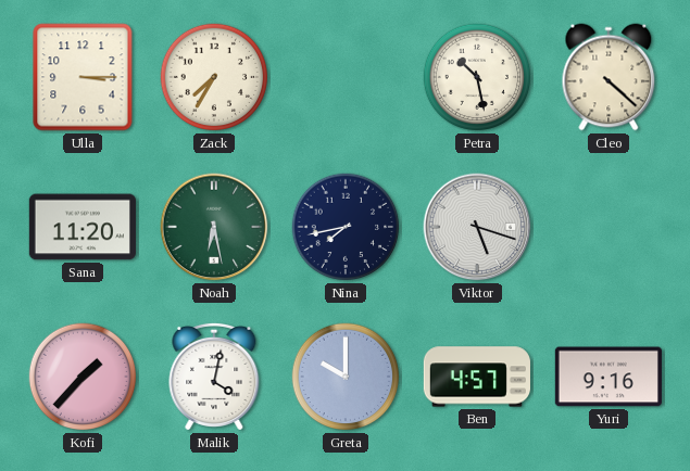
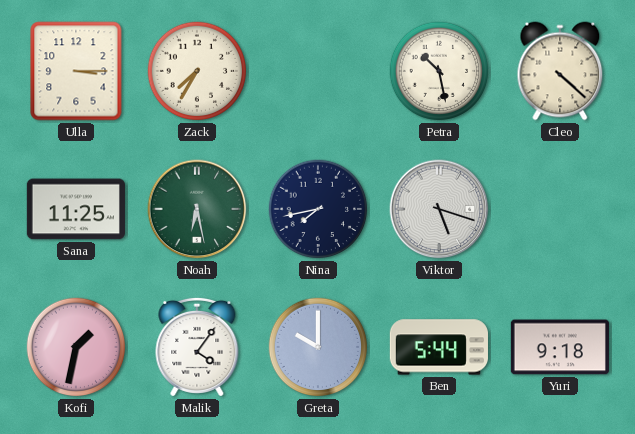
Sana: 11:20 -> 11:25
Kofi: 1:37 -> 1:32
Malik: 4:02 -> 4:06
Ben: 4:57 -> 5:44
Yuri: 9:16 -> 9:18
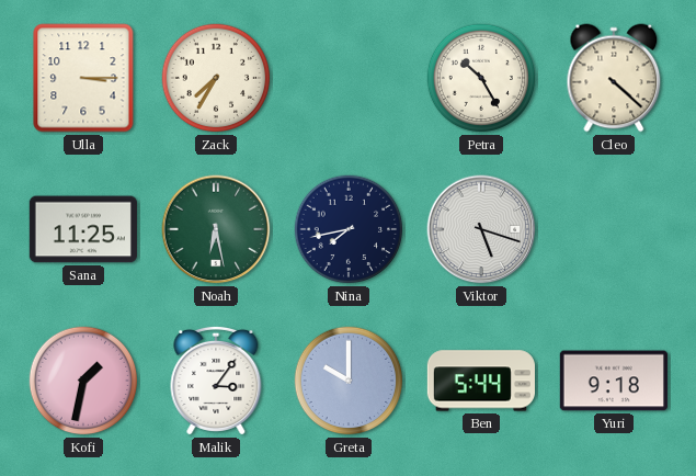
Petra: 10:28 -> 10:25
Malik: 4:06 -> 3:06
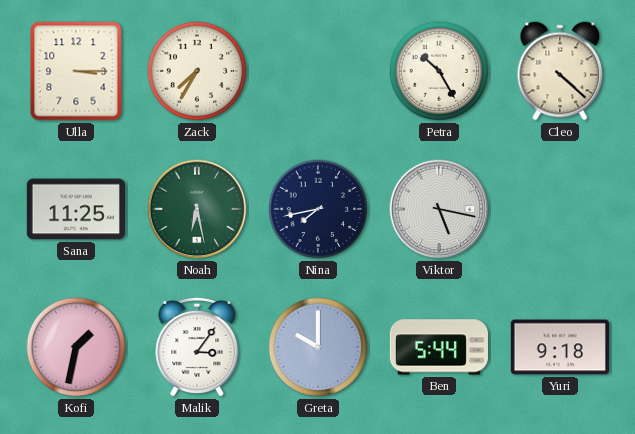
Viktor: 5:18 -> 5:17
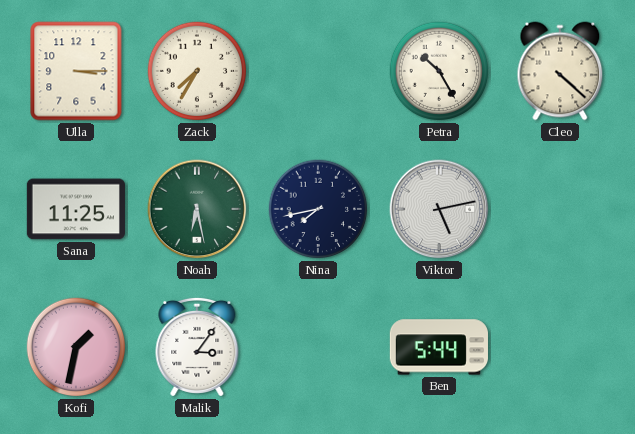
Viktor: 5:17 -> 5:13
Greta: 10:00 -> none
Yuri: 9:18 -> none
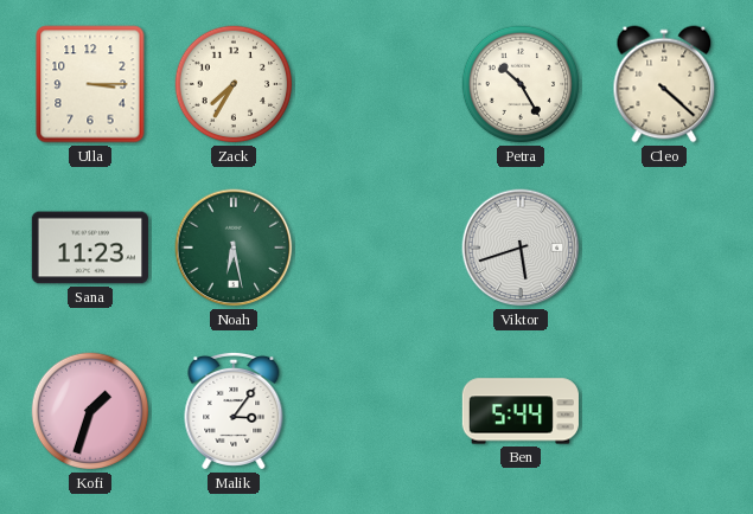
Sana: 11:25 -> 11:23
Nina: 7:43 -> none
Viktor: 5:13 -> 5:42
Kofi: 1:32 -> 1:33
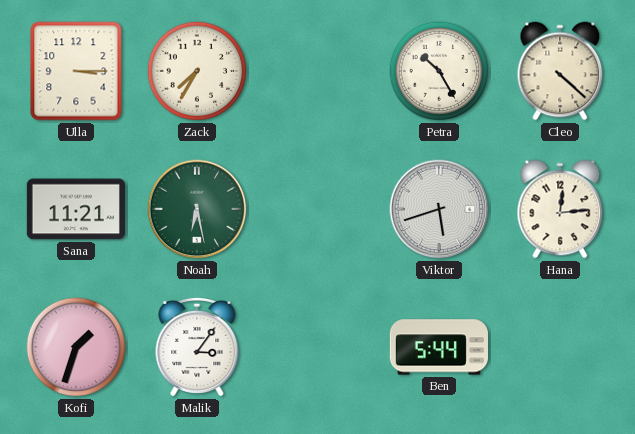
Sana: 11:23 -> 11:21
Hana: none -> 12:14
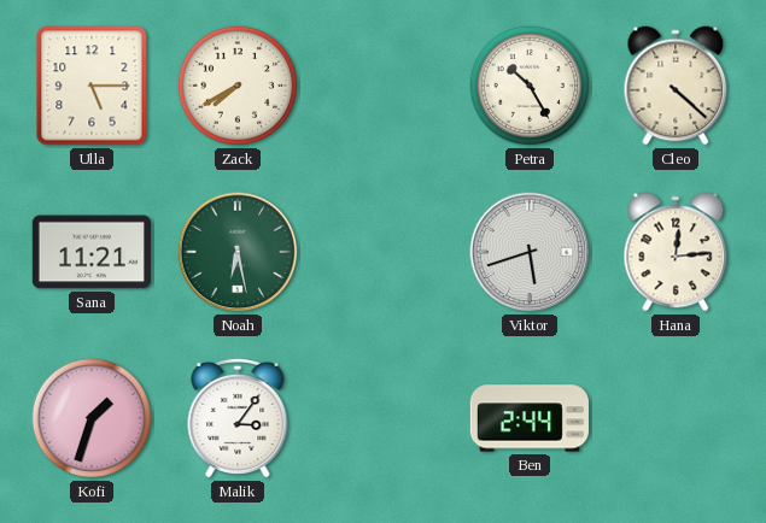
Ulla: 3:15 -> 5:15
Zack: 7:35 -> 7:40
Ben: 5:44 -> 2:44
